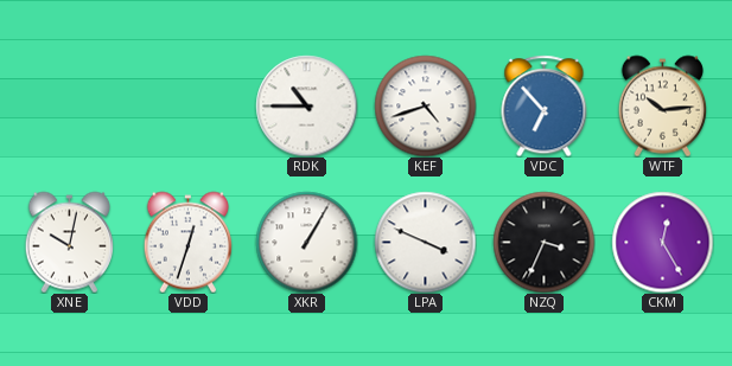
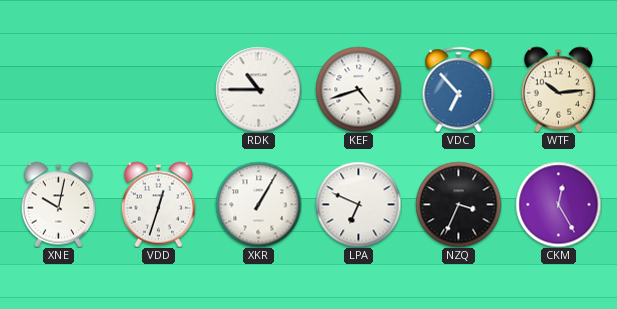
LPA: 3:49 -> 6:49
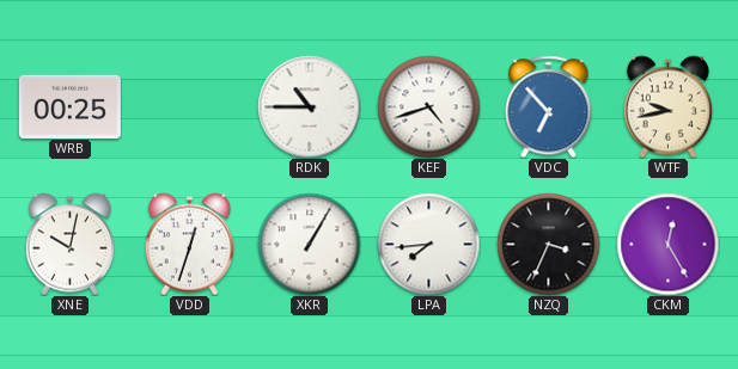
WRB: none -> 00:25
WTF: 10:14 -> 9:43
LPA: 6:49 -> 7:44
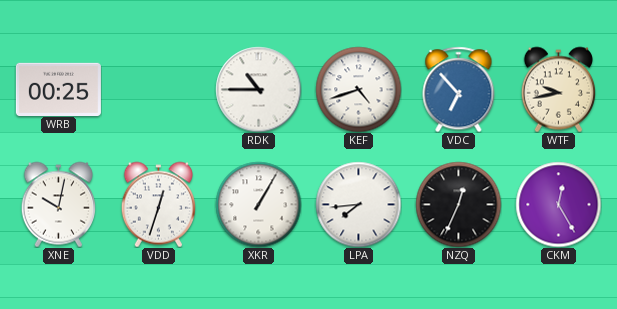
NZQ: 3:34 -> 12:34
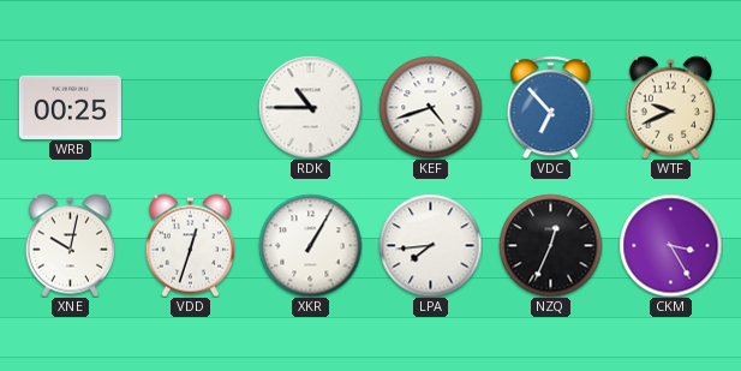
WTF: 9:43 -> 9:41
CKM: 12:25 -> 3:25
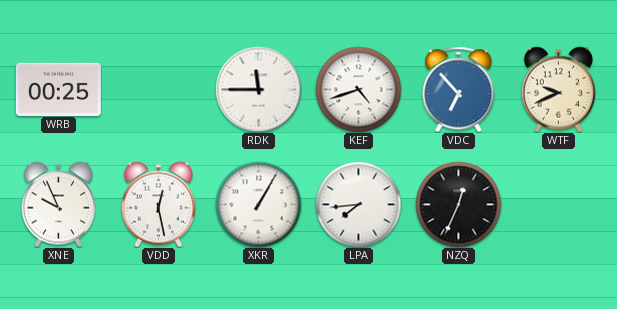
RDK: 10:45 -> 11:45
XNE: 10:02 -> 9:56
VDD: 12:33 -> 12:28
CKM: 3:25 -> none
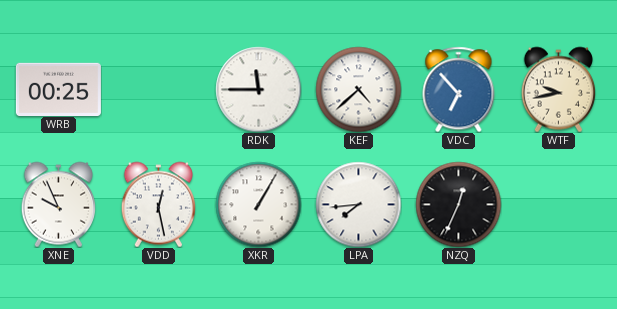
KEF: 4:42 -> 4:38
WTF: 9:41 -> 9:43
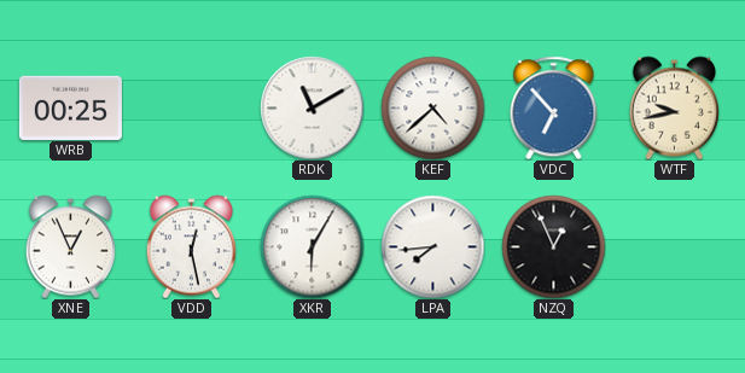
RDK: 11:45 -> 11:10
XNE: 9:56 -> 12:56
XKR: 1:05 -> 6:05
NZQ: 12:34 -> 12:56
